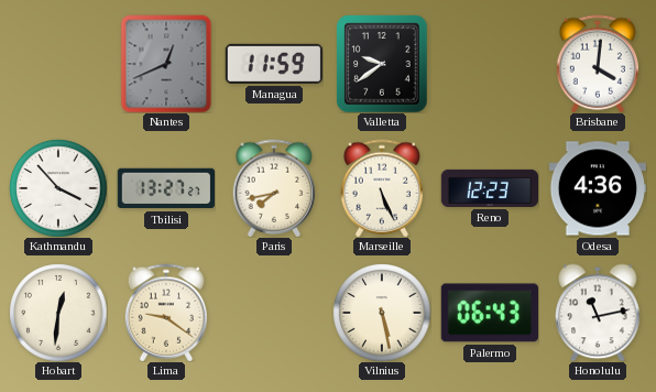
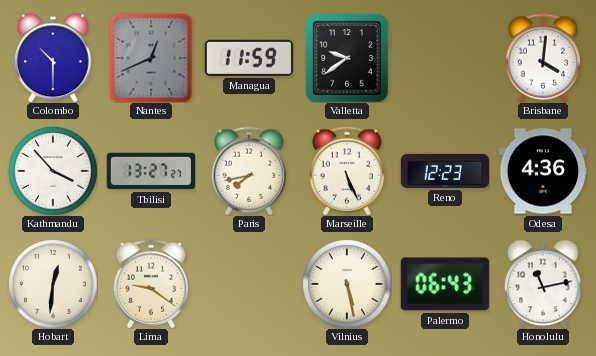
Colombo: none -> 10:30
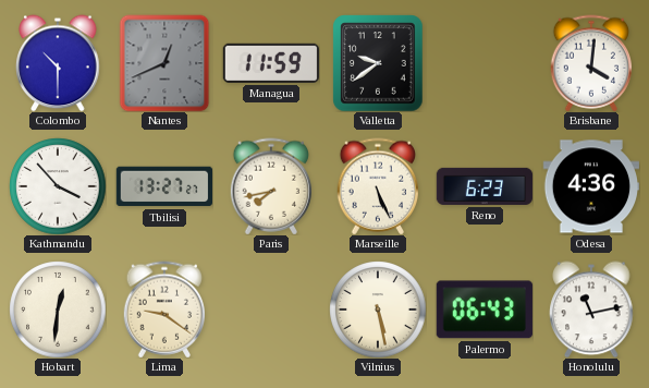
Reno: 12:23 -> 6:23
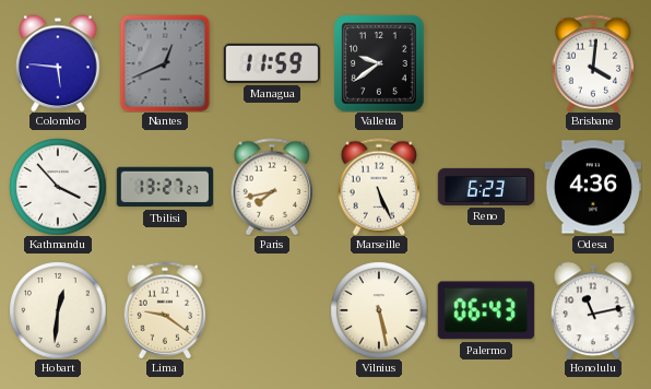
Colombo: 10:30 -> 5:46
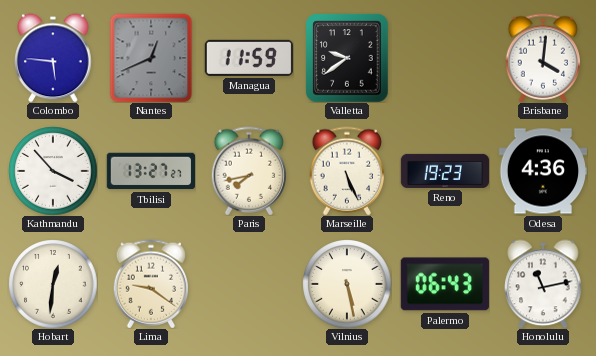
Reno: 6:23 -> 19:23
